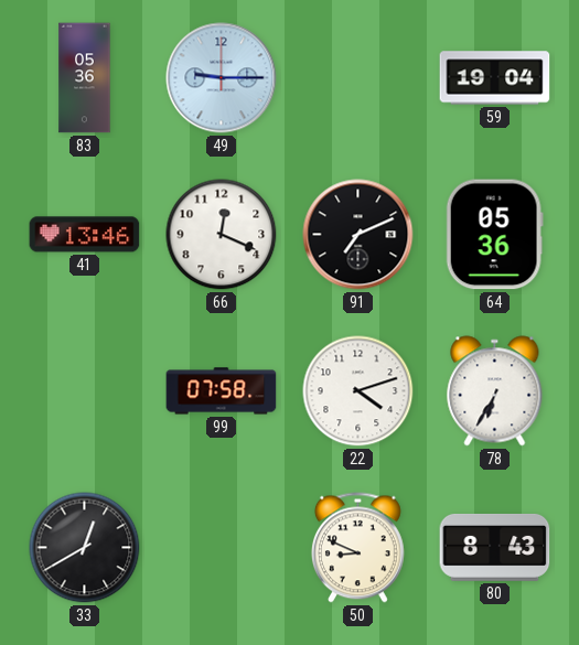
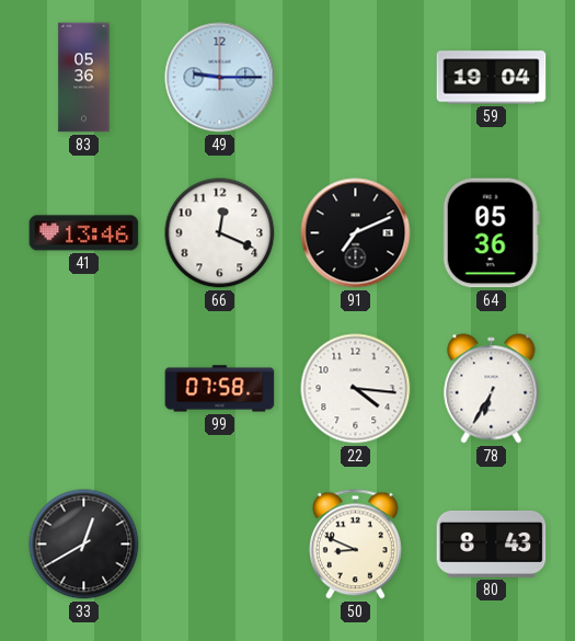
22: 4:12 -> 4:16
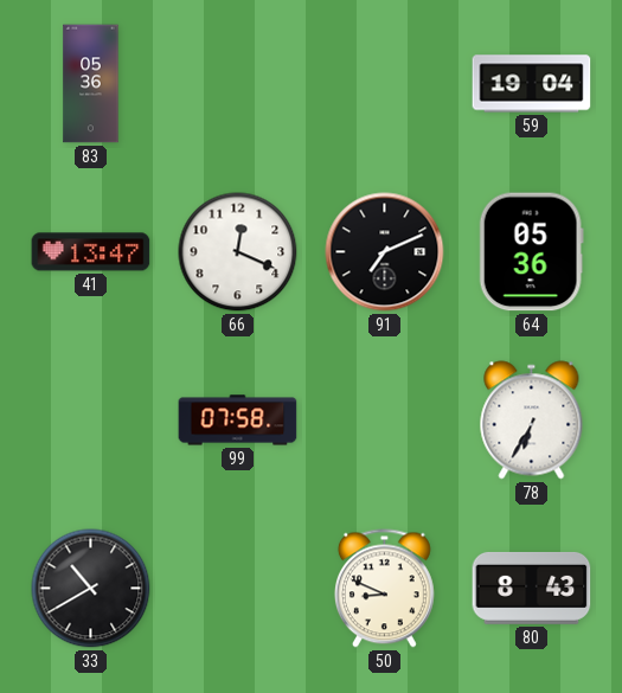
49: 9:15 -> none
41: 13:46 -> 13:47
22: 4:16 -> none
33: 12:40 -> 10:40
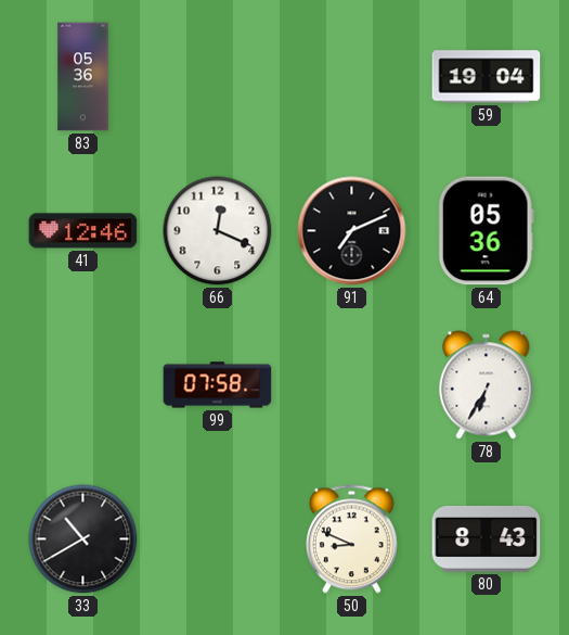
41: 13:47 -> 12:46
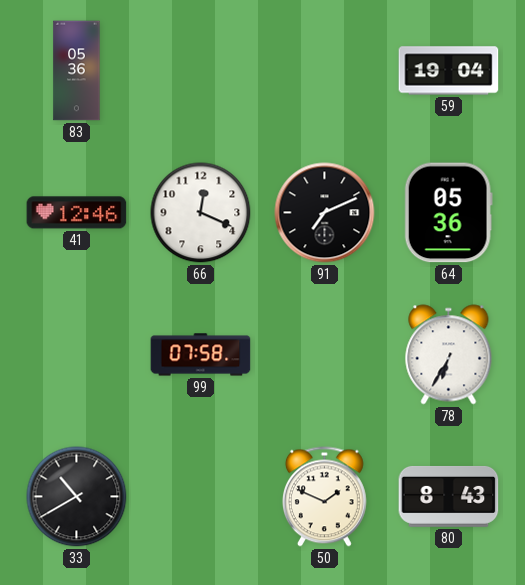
50: 8:49 -> 1:49
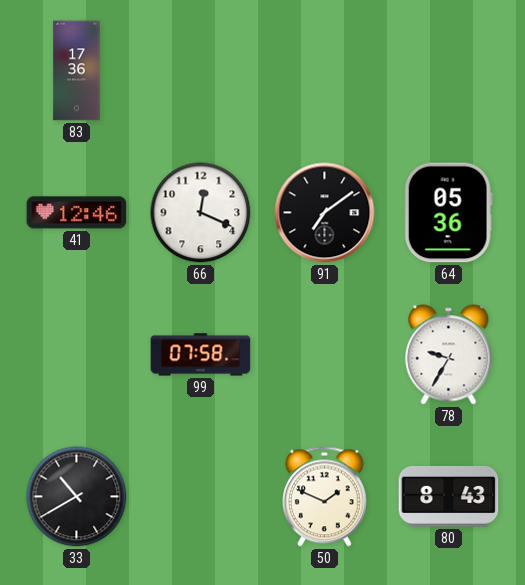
83: 05:36 -> 17:36
59: 19:04 -> none
91: 7:11 -> 7:09
78: 6:35 -> 9:35
